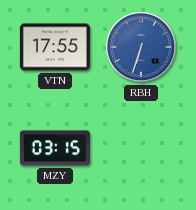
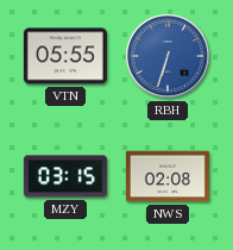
VTN: 17:55 -> 05:55
NWS: none -> 02:08
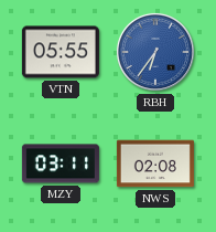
RBH: 6:33 -> 6:36
MZY: 03:15 -> 03:11
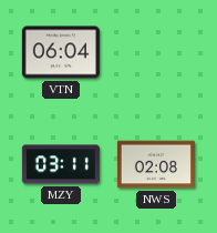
VTN: 05:55 -> 06:04
RBH: 6:36 -> none
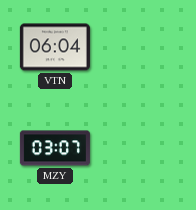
MZY: 03:11 -> 03:07
NWS: 02:08 -> none
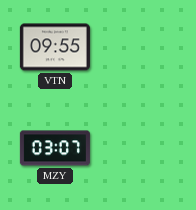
VTN: 06:04 -> 09:55
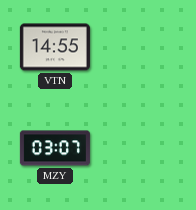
VTN: 09:55 -> 14:55
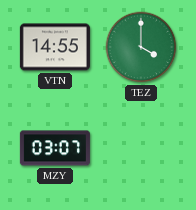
TEZ: none -> 4:00
